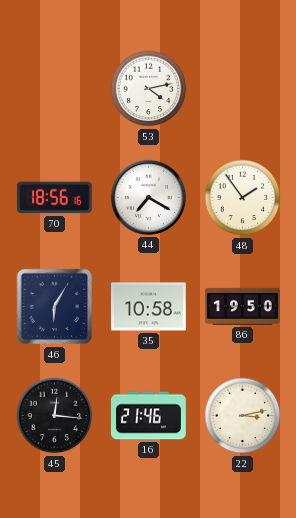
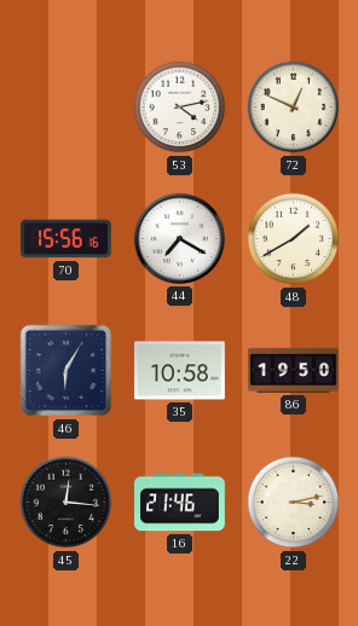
72: none -> 12:49
70: 18:56 -> 15:56
48: 1:54 -> 1:40
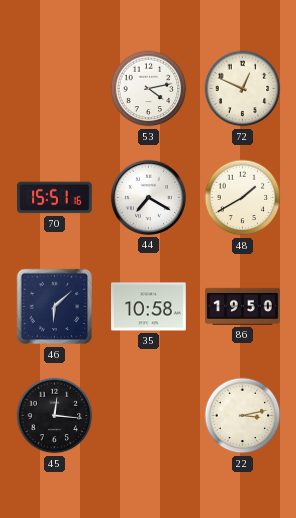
70: 15:56 -> 15:51
46: 6:05 -> 6:08
16: 21:46 -> none
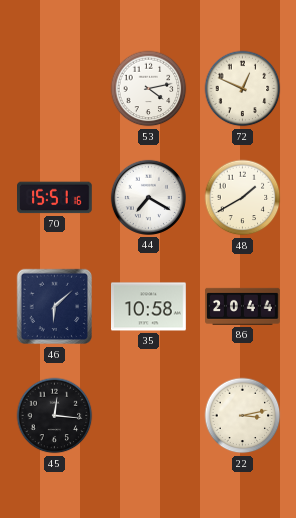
86: 19:50 -> 20:44
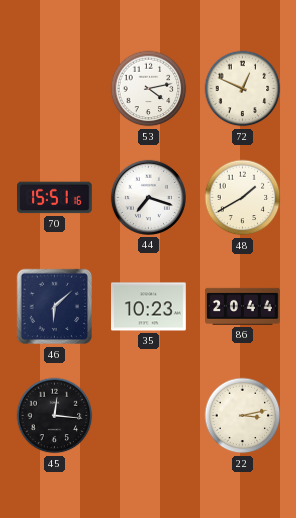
44: 7:20 -> 7:18
35: 10:58 -> 10:23
